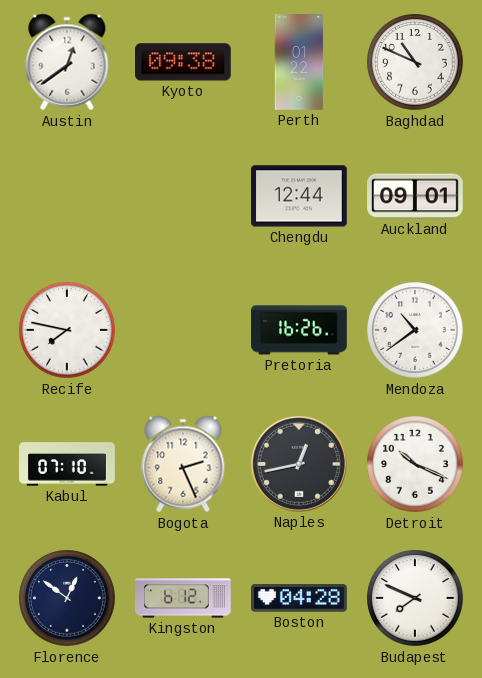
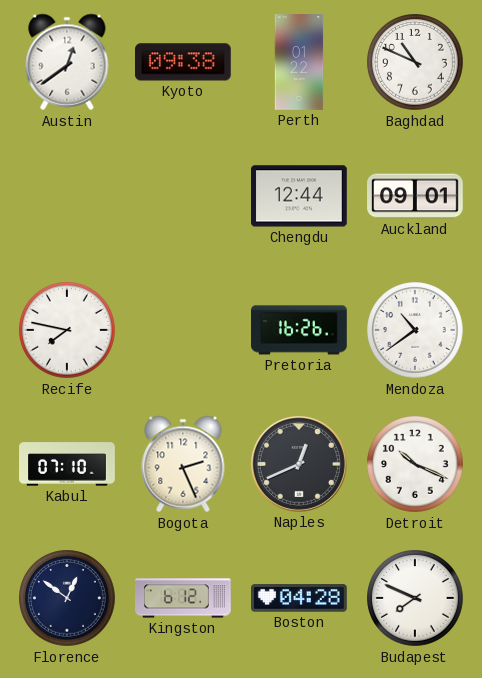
Naples: 12:43 -> 12:41
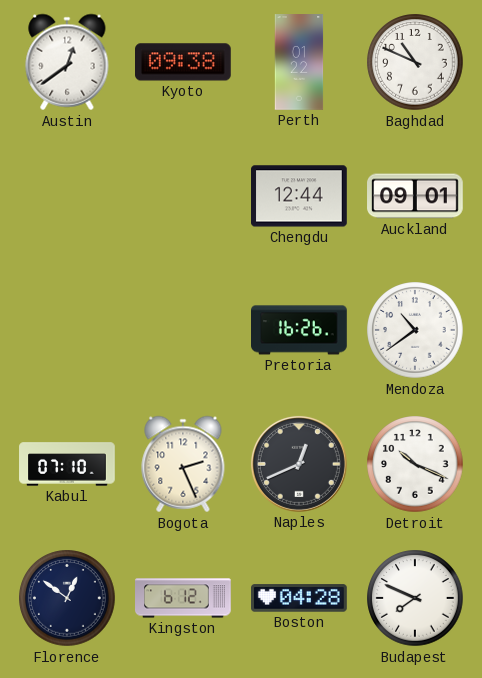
Recife: 7:47 -> none
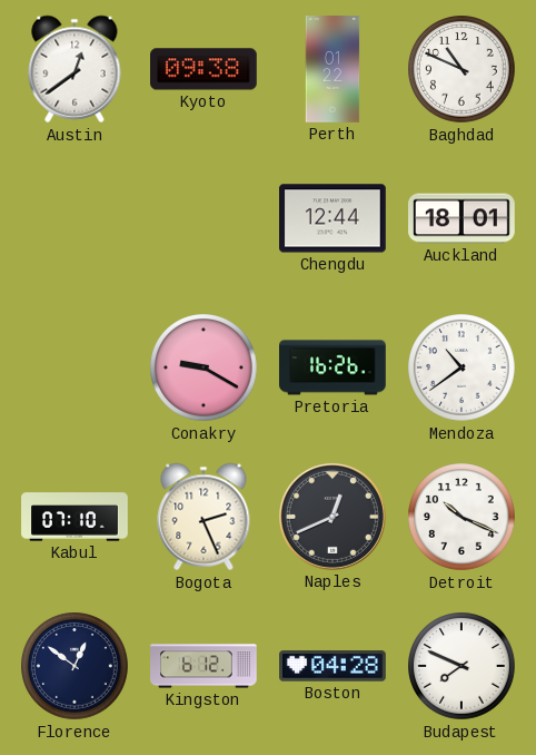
Auckland: 09:01 -> 18:01
Conakry: none -> 9:20
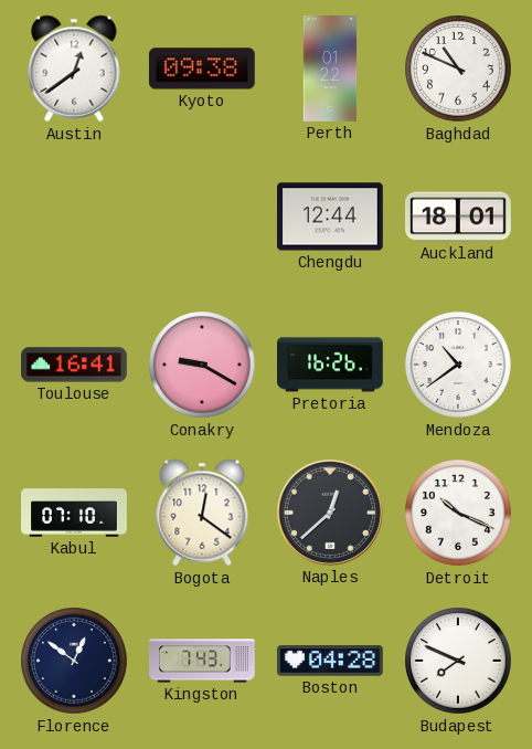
Toulouse: none -> 16:41
Bogota: 2:26 -> 12:21
Naples: 12:41 -> 12:38
Kingston: 6:12 -> 7:43
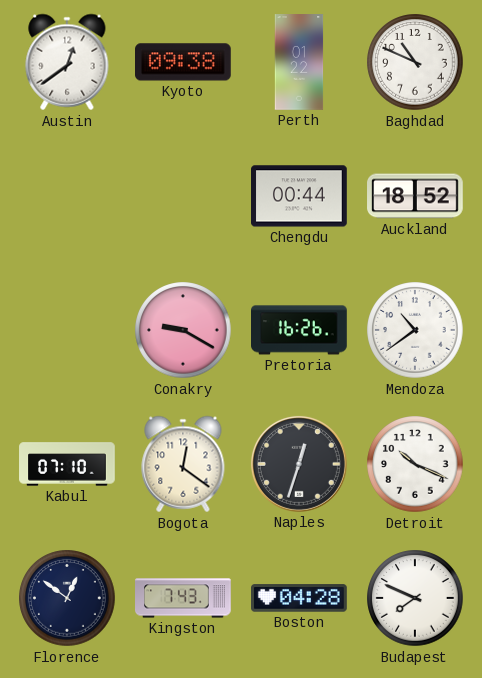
Chengdu: 12:44 -> 00:44
Auckland: 18:01 -> 18:52
Toulouse: 16:41 -> none
Naples: 12:38 -> 12:33
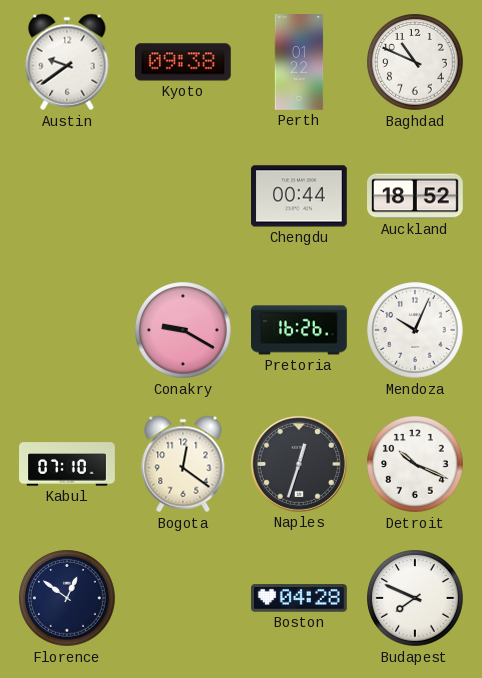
Austin: 12:39 -> 9:39
Mendoza: 10:39 -> 10:04
Kingston: 7:43 -> none
